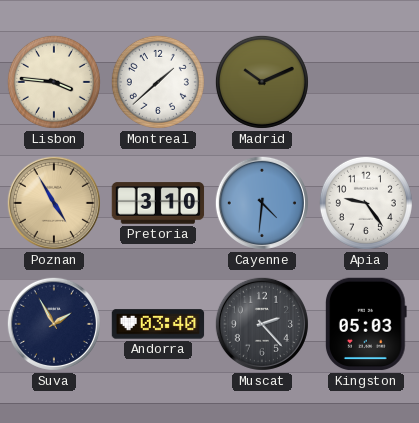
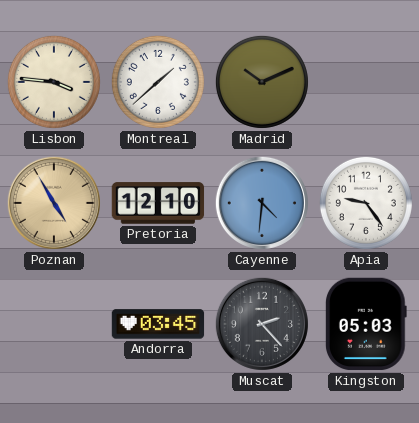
Pretoria: 3:10 -> 12:10
Suva: 1:55 -> none
Andorra: 03:40 -> 03:45
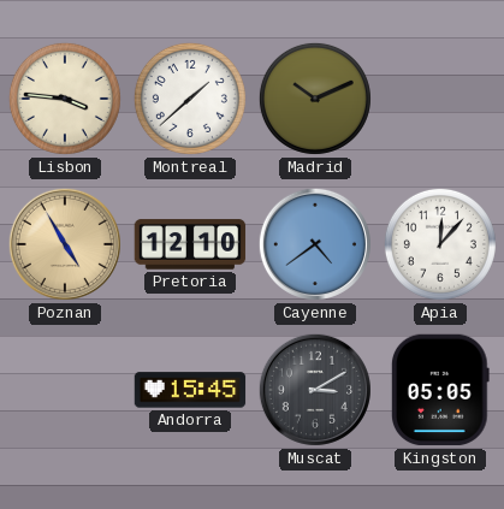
Cayenne: 4:31 -> 4:39
Apia: 9:24 -> 12:07
Andorra: 03:45 -> 15:45
Muscat: 2:23 -> 3:10
Kingston: 05:03 -> 05:05
